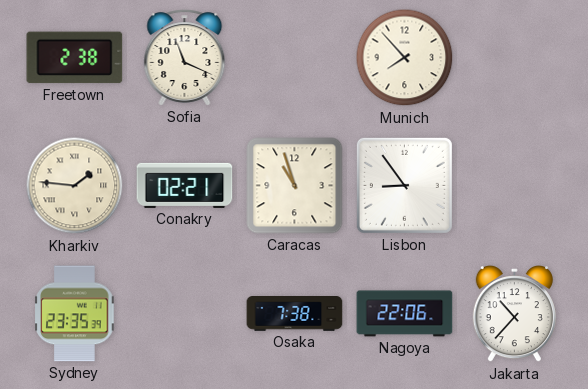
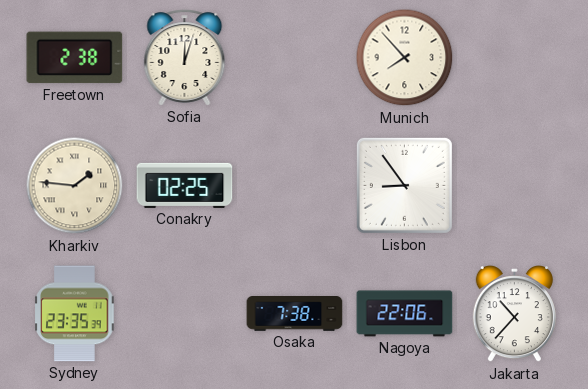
Sofia: 11:19 -> 12:03
Conakry: 02:21 -> 02:25
Caracas: 10:57 -> none
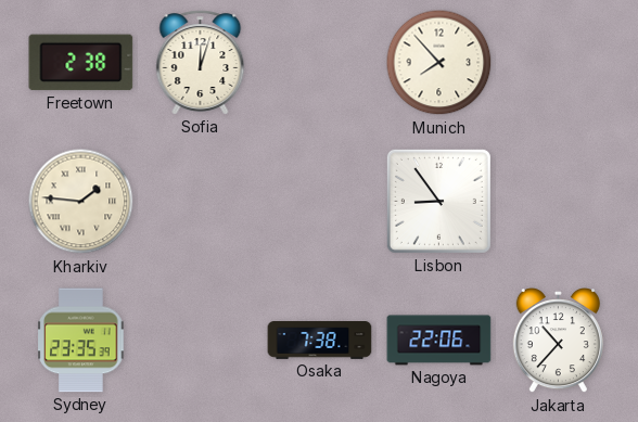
Conakry: 02:25 -> none
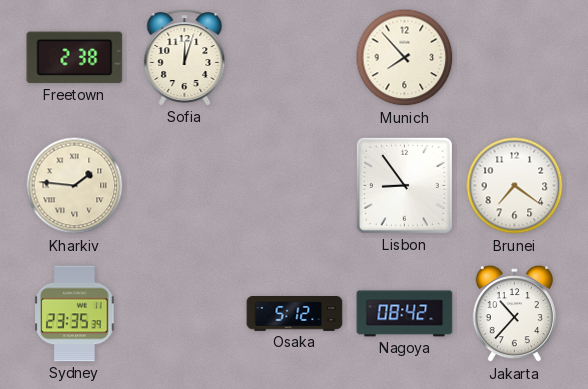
Brunei: none -> 7:21
Osaka: 7:38 -> 5:12
Nagoya: 22:06 -> 08:42
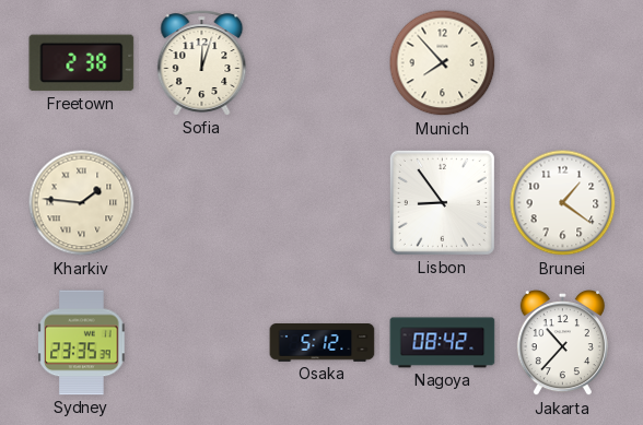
Brunei: 7:21 -> 1:21
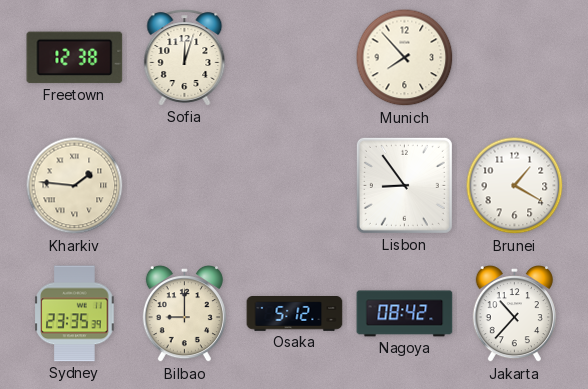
Freetown: 2:38 -> 12:38
Brunei: 1:21 -> 1:20
Bilbao: none -> 9:00
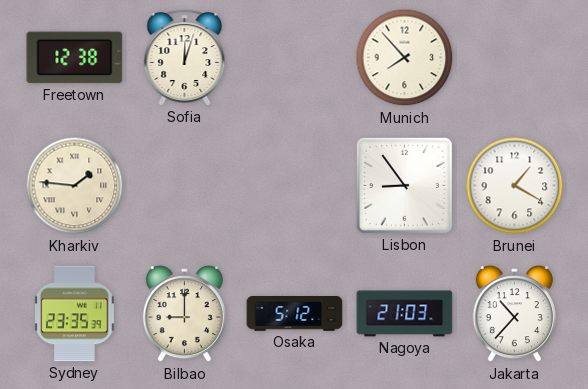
Nagoya: 08:42 -> 21:03
